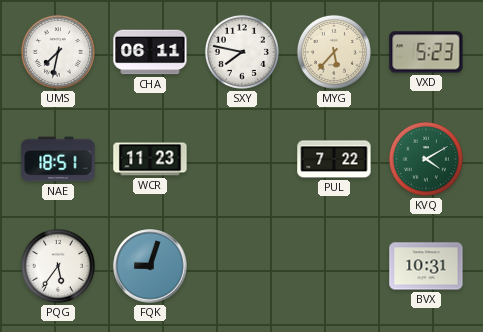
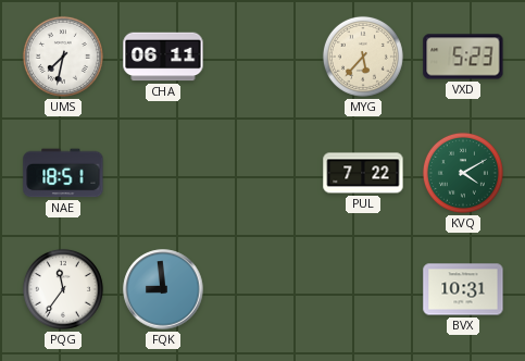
SXY: 7:47 -> none
WCR: 11:23 -> none
PQG: 5:36 -> 11:36
FQK: 9:03 -> 8:59
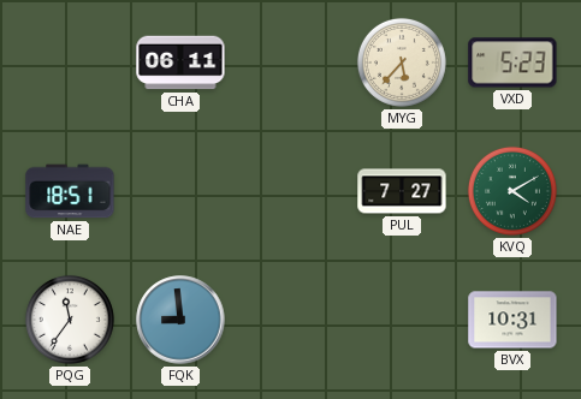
UMS: 7:32 -> none
PUL: 7:22 -> 7:27
